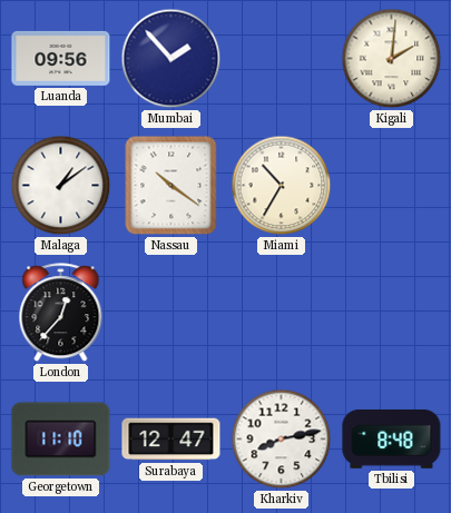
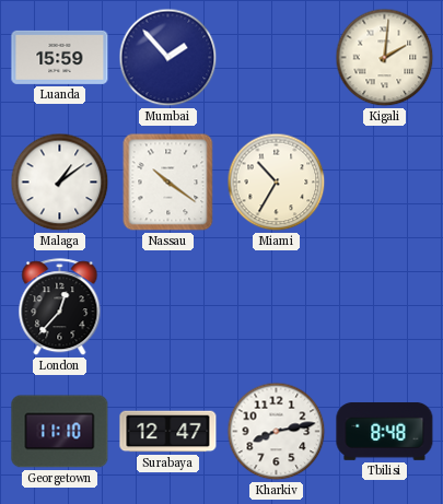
Luanda: 09:56 -> 15:59
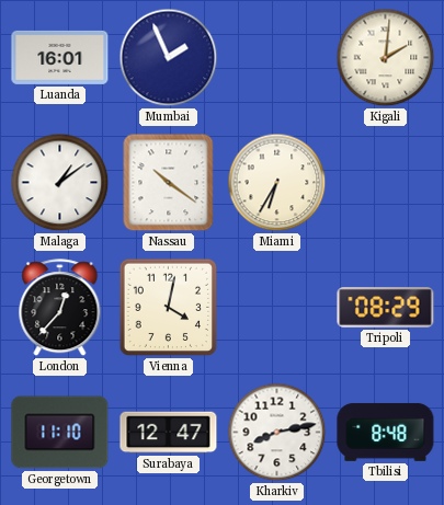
Luanda: 15:59 -> 16:01
Mumbai: 1:53 -> 1:56
Miami: 10:35 -> 6:35
Vienna: none -> 4:02
Tripoli: none -> 08:29
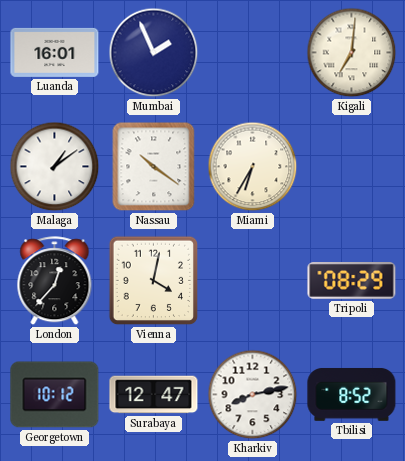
Kigali: 2:01 -> 7:01
Georgetown: 11:10 -> 10:12
Tbilisi: 8:48 -> 8:52
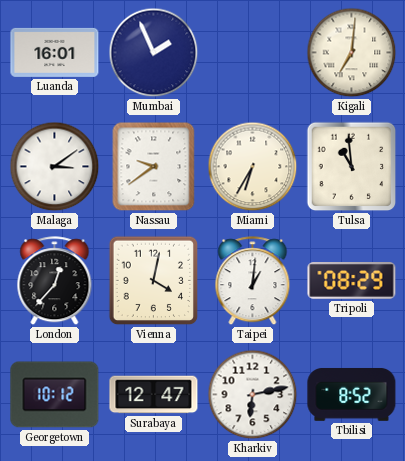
Malaga: 1:09 -> 3:09
Nassau: 10:21 -> 9:39
Tulsa: none -> 10:59
Taipei: none -> 1:01
Kharkiv: 8:13 -> 6:13
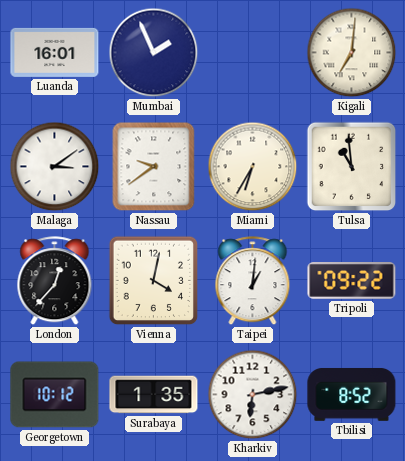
Tripoli: 08:29 -> 09:22
Surabaya: 12:47 -> 1:35
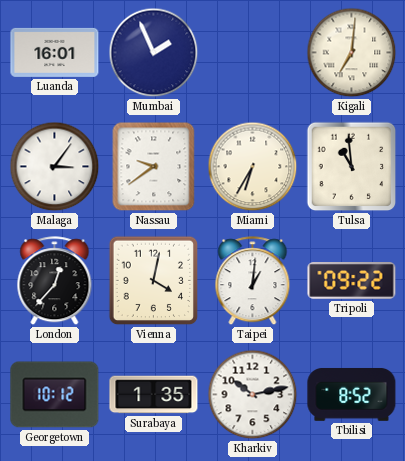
Malaga: 3:09 -> 3:06
Kharkiv: 6:13 -> 10:13
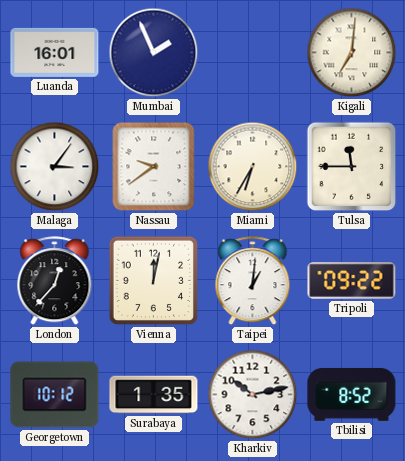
Tulsa: 10:59 -> 11:45
Vienna: 4:02 -> 12:02
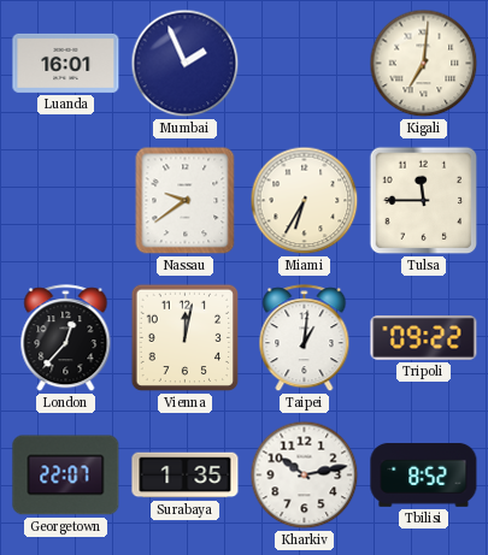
Malaga: 3:06 -> none
Georgetown: 10:12 -> 22:07
